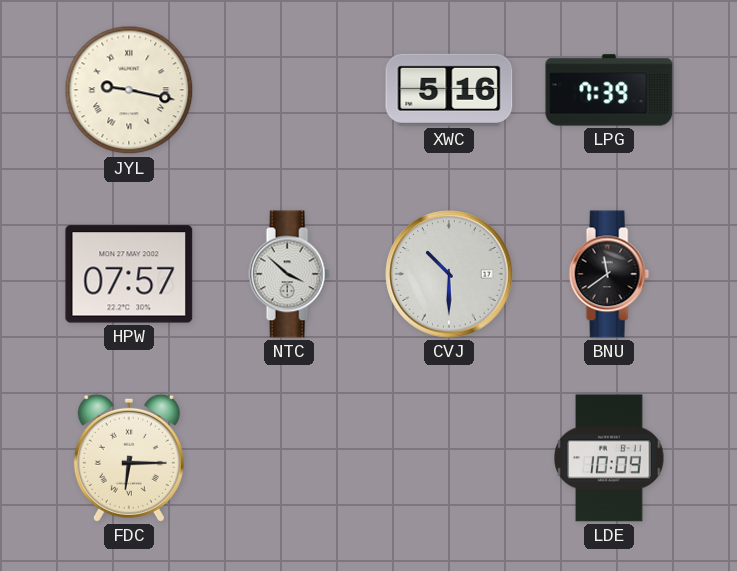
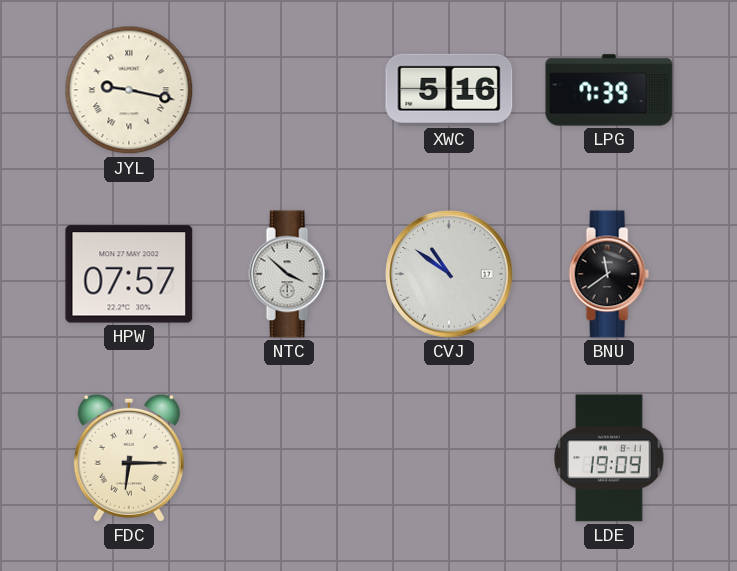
CVJ: 10:30 -> 10:51
LDE: 10:09 -> 19:09
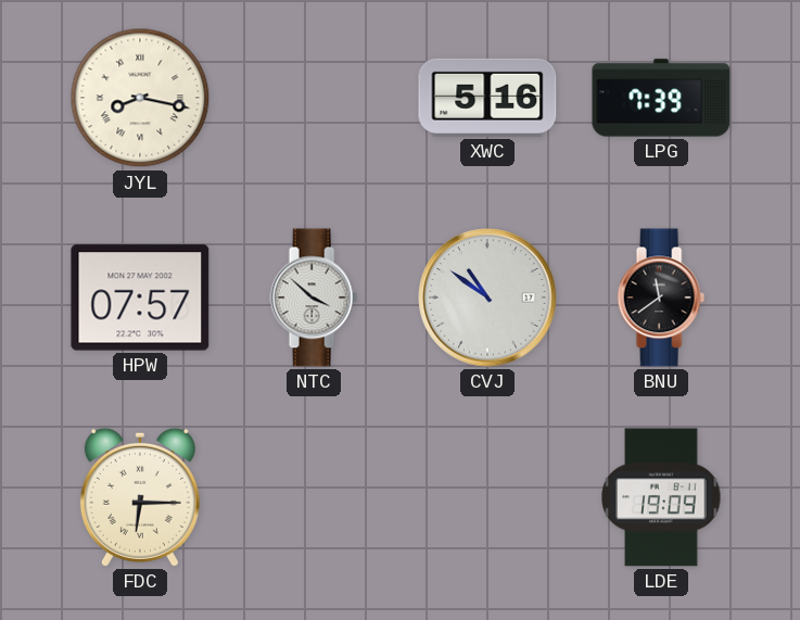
JYL: 9:17 -> 8:17
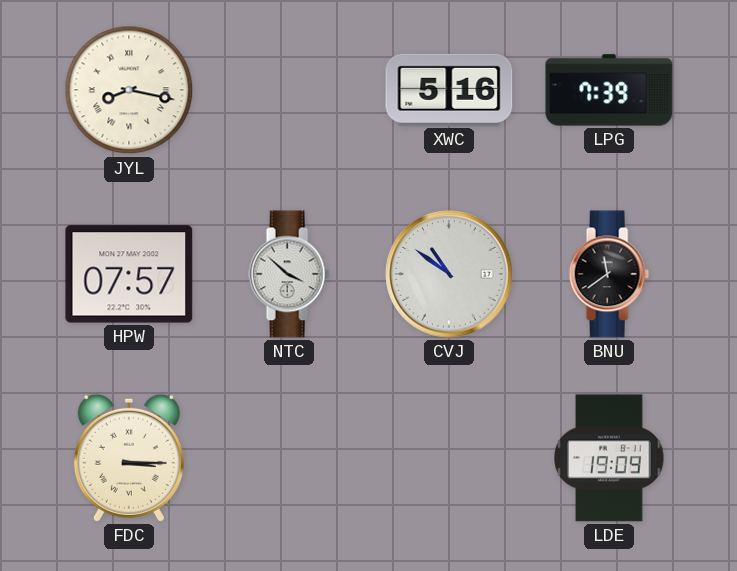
FDC: 6:15 -> 3:15
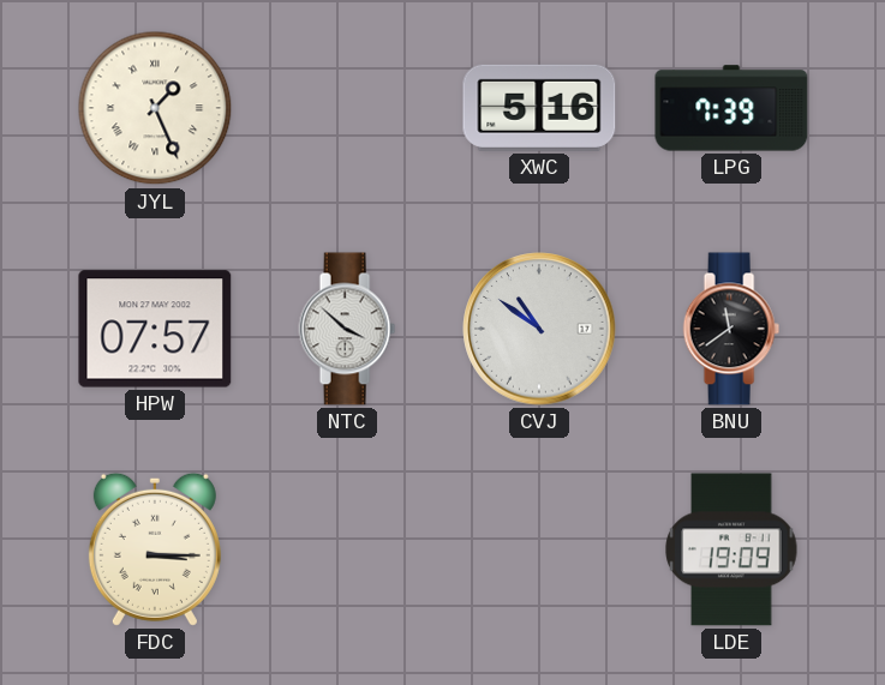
JYL: 8:17 -> 1:26
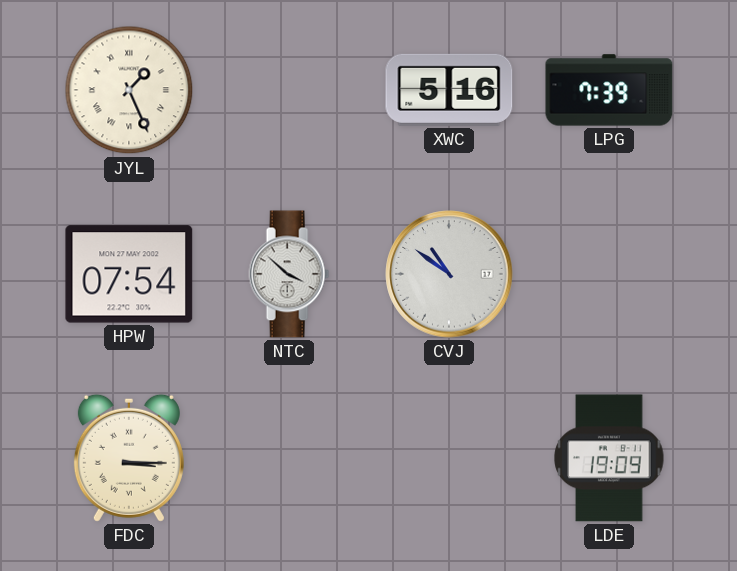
HPW: 07:57 -> 07:54
BNU: 11:39 -> none
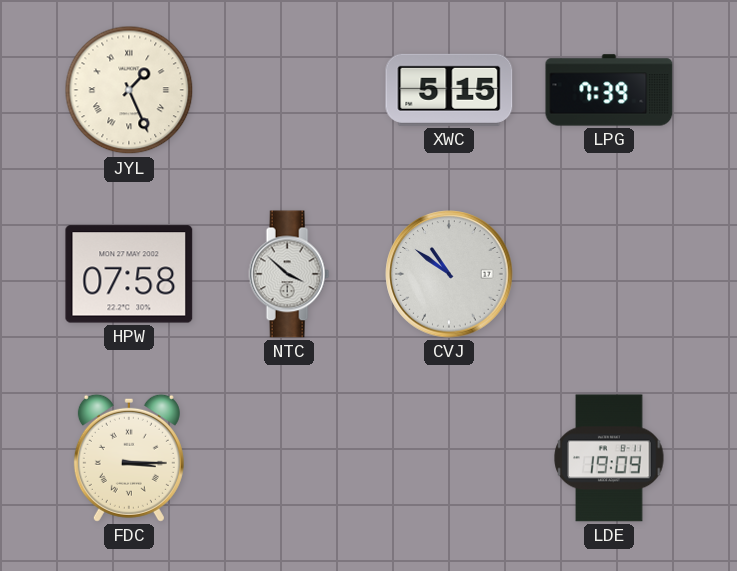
XWC: 5:16 -> 5:15
HPW: 07:54 -> 07:58
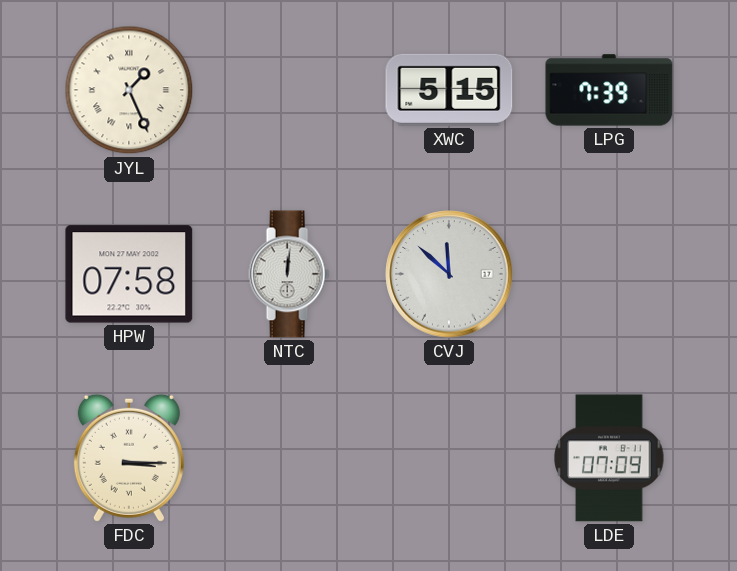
NTC: 3:52 -> 12:01
CVJ: 10:51 -> 11:52
LDE: 19:09 -> 07:09
